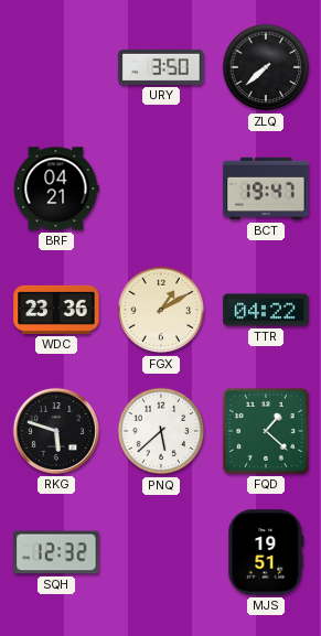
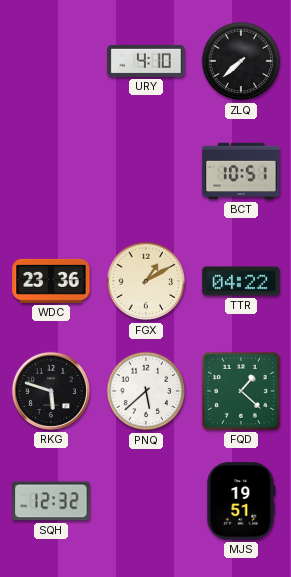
URY: 3:50 -> 4:10
BRF: 04:21 -> none
BCT: 19:47 -> 10:51
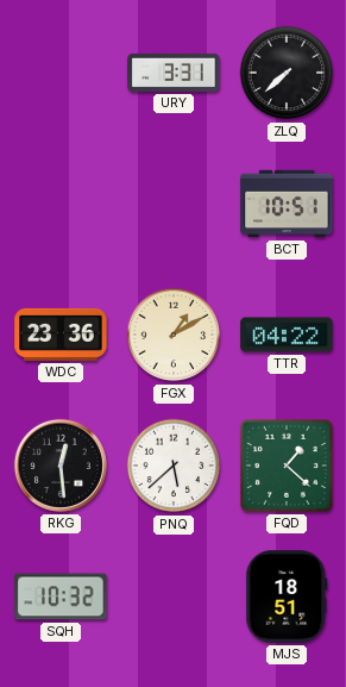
URY: 4:10 -> 3:31
RKG: 5:48 -> 12:29
SQH: 12:32 -> 10:32
MJS: 19:51 -> 18:51
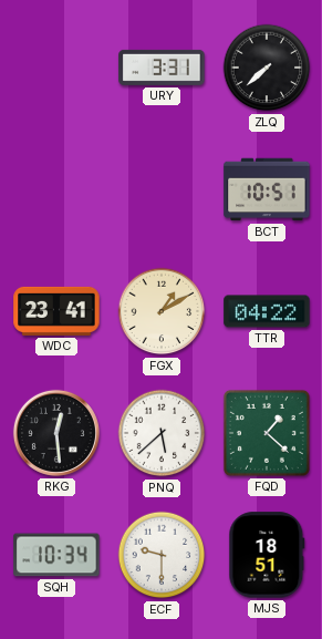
WDC: 23:36 -> 23:41
SQH: 10:32 -> 10:34
ECF: none -> 9:30
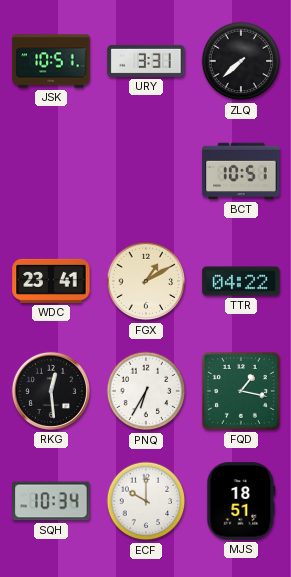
JSK: none -> 10:51
PNQ: 5:38 -> 6:35
FQD: 1:22 -> 1:17
ECF: 9:30 -> 10:00
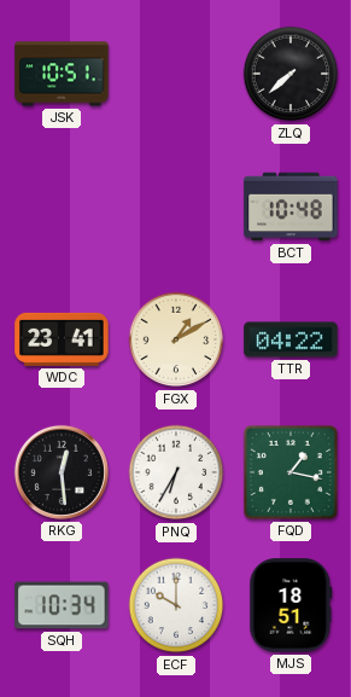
URY: 3:31 -> none
BCT: 10:51 -> 10:48
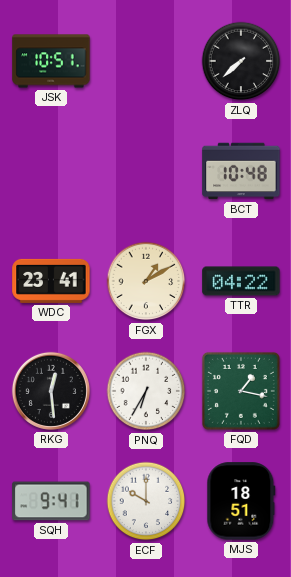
SQH: 10:34 -> 9:41
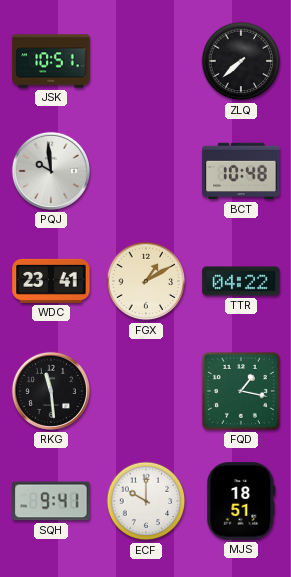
PQJ: none -> 9:59
RKG: 12:29 -> 11:29
PNQ: 6:35 -> none
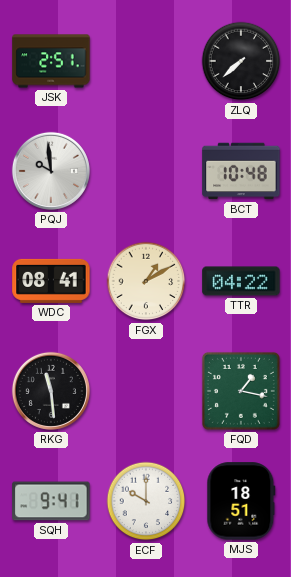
JSK: 10:51 -> 2:51
WDC: 23:41 -> 08:41
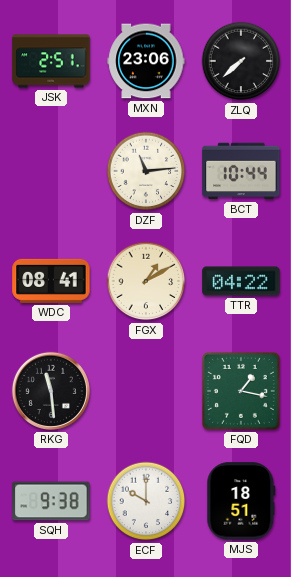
MXN: none -> 23:06
PQJ: 9:59 -> none
DZF: none -> 11:14
BCT: 10:48 -> 10:44
SQH: 9:41 -> 9:38
